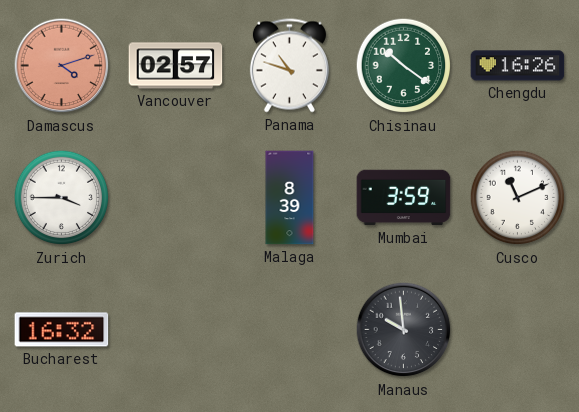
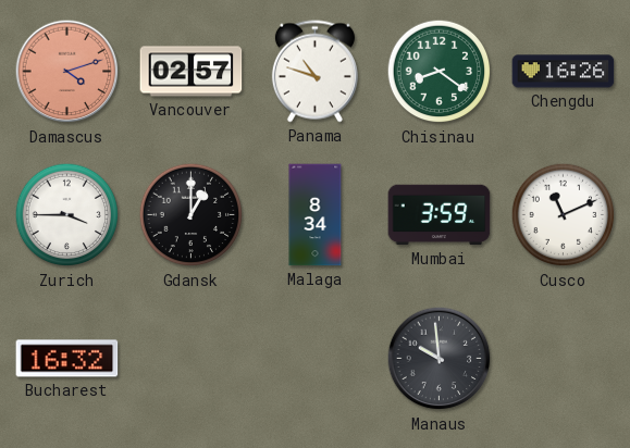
Chisinau: 10:21 -> 8:21
Gdansk: none -> 1:00
Malaga: 8:39 -> 8:34
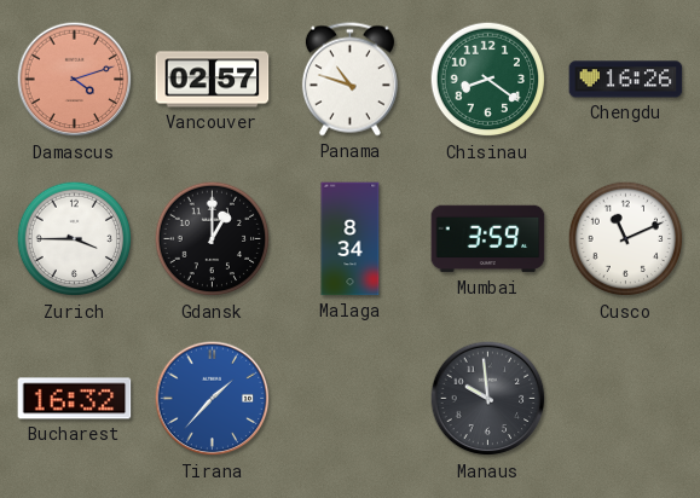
Tirana: none -> 1:37
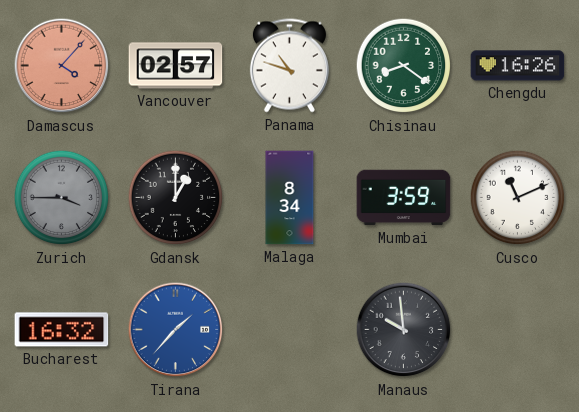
Damascus: 4:12 -> 4:07
Zurich dial: white -> grey
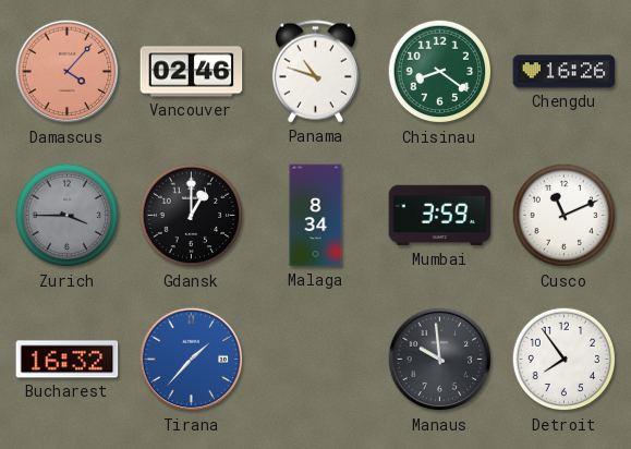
Vancouver: 02:57 -> 02:46
Detroit: none -> 7:54
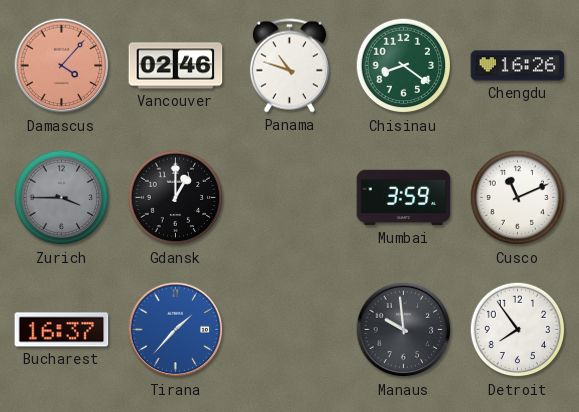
Malaga: 8:34 -> none
Bucharest: 16:32 -> 16:37
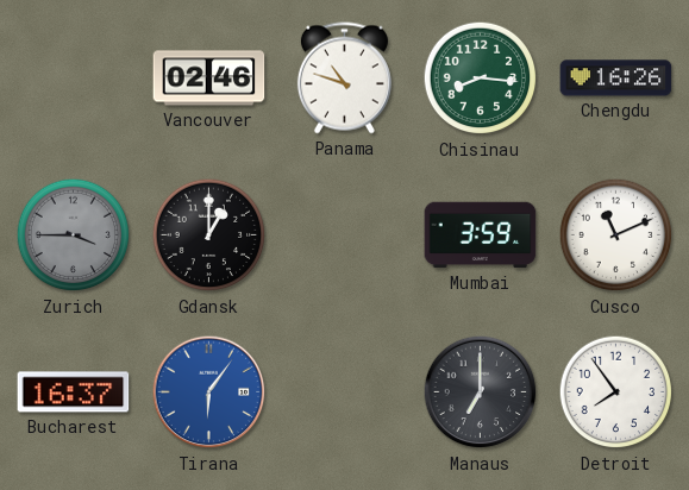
Damascus: 4:07 -> none
Chisinau: 8:21 -> 8:16
Tirana: 1:37 -> 6:06
Manaus: 9:59 -> 7:00
